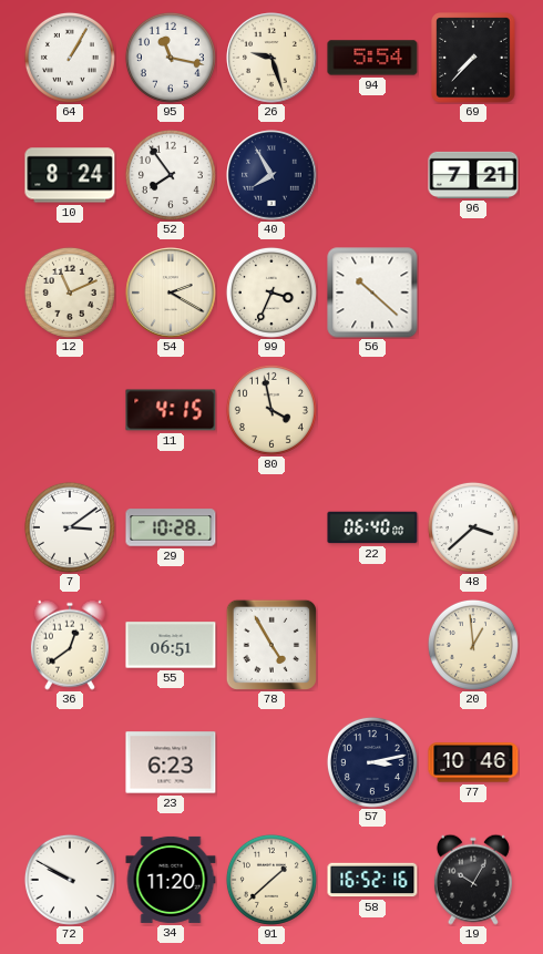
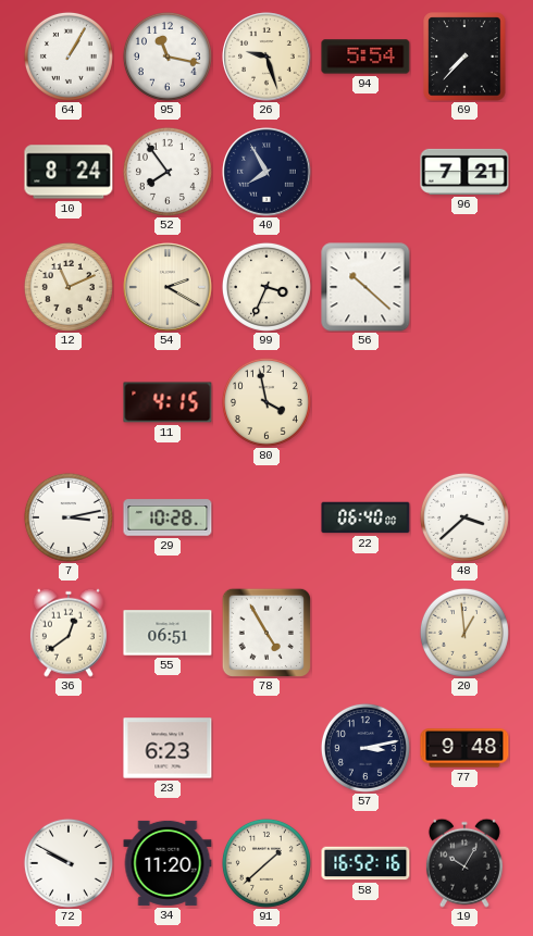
7: 3:09 -> 3:13
77: 10:46 -> 9:48
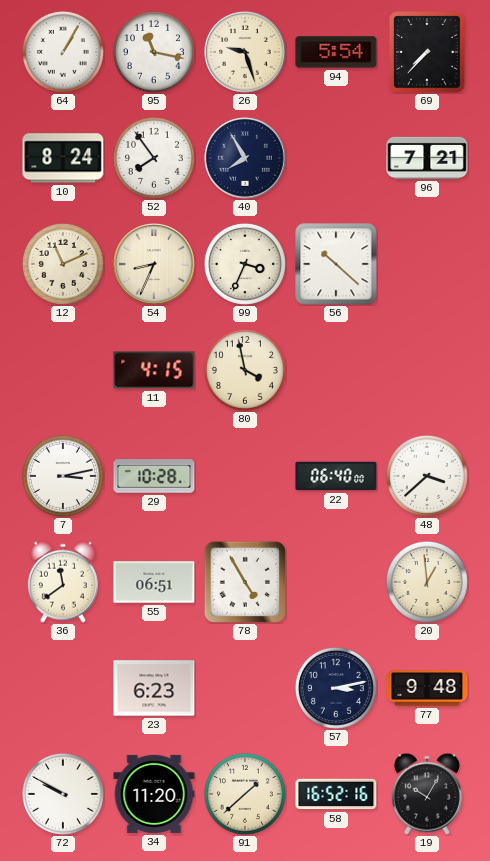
54: 2:20 -> 8:34
36: 12:39 -> 11:39
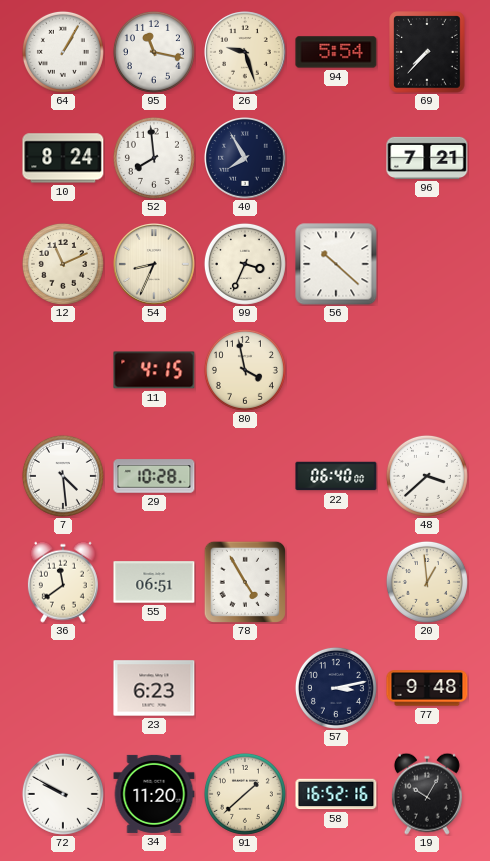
52: 7:54 -> 7:59
7: 3:13 -> 4:29
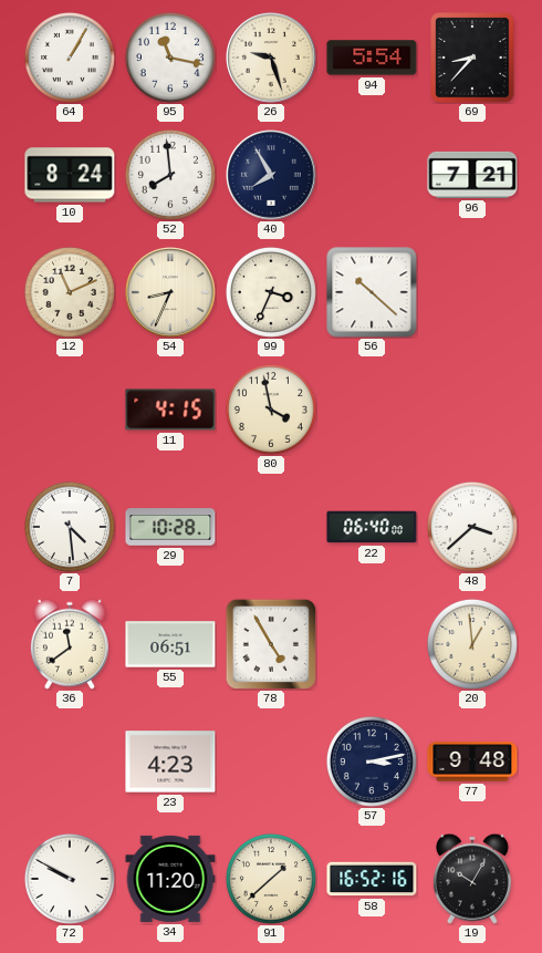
69: 7:37 -> 8:37
23: 6:23 -> 4:23
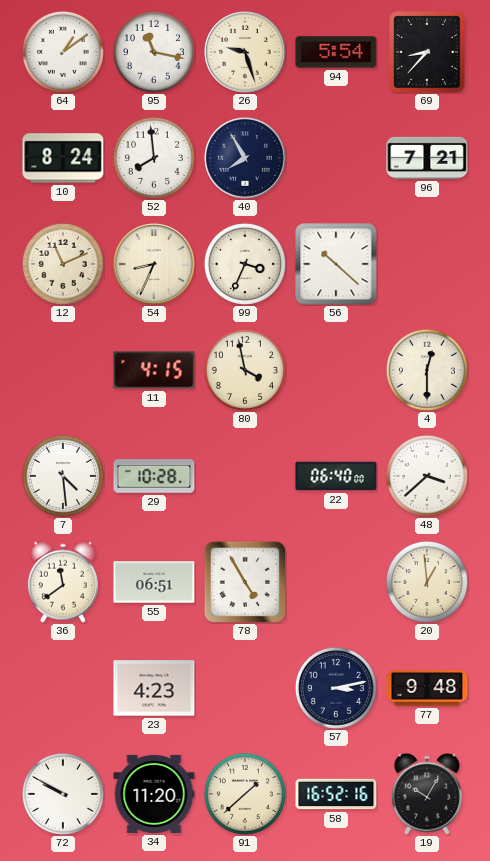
64: 1:05 -> 1:09
4: none -> 12:30
